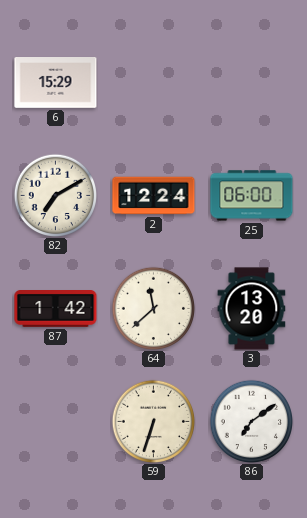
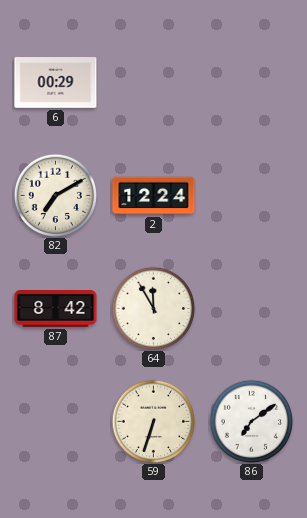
6: 15:29 -> 00:29
25: 06:00 -> none
87: 1:42 -> 8:42
64: 11:38 -> 11:55
3: 13:20 -> none
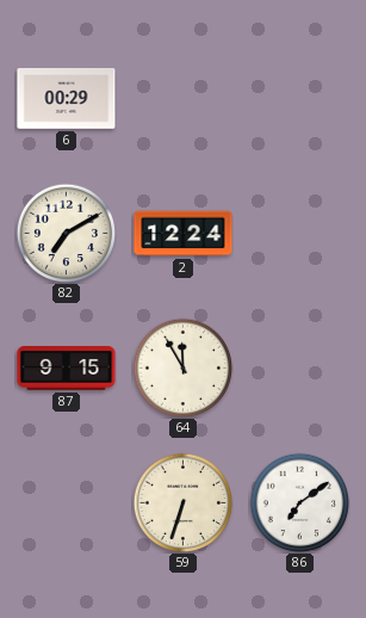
87: 8:42 -> 9:15
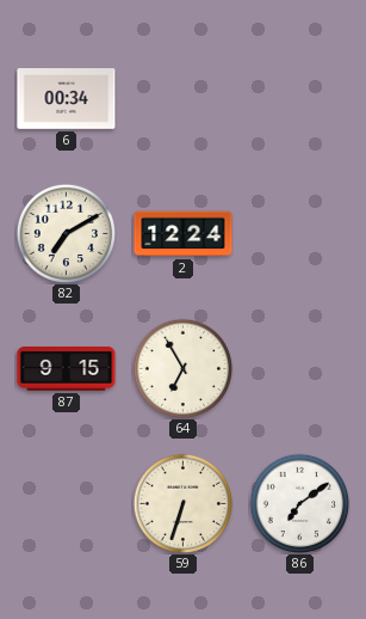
6: 00:29 -> 00:34
64: 11:55 -> 6:55
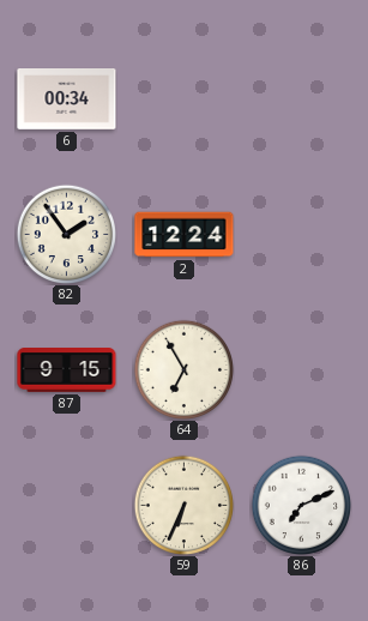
82: 7:10 -> 1:54
59: 6:33 -> 6:34
86: 7:09 -> 7:11
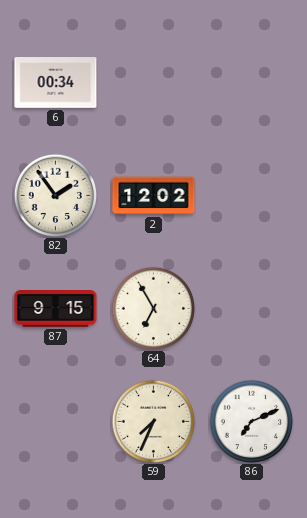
2: 12:24 -> 12:02
59: 6:34 -> 7:34
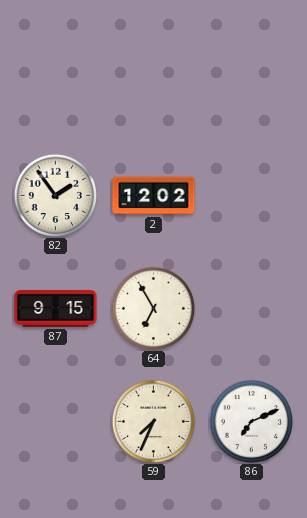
6: 00:34 -> none
